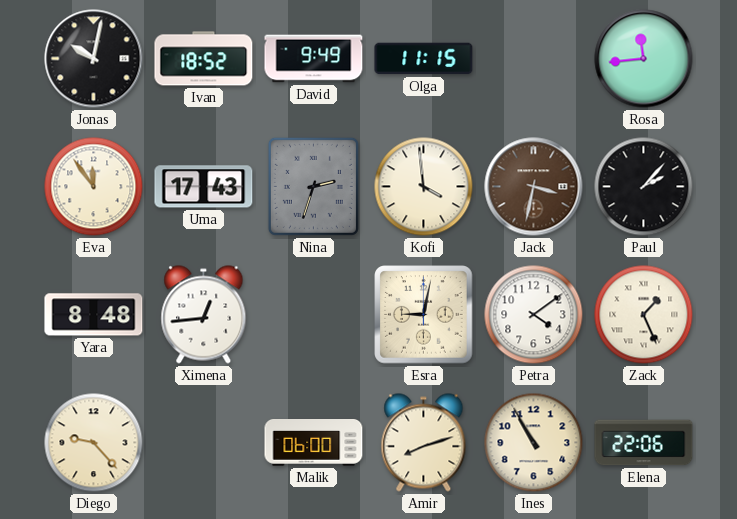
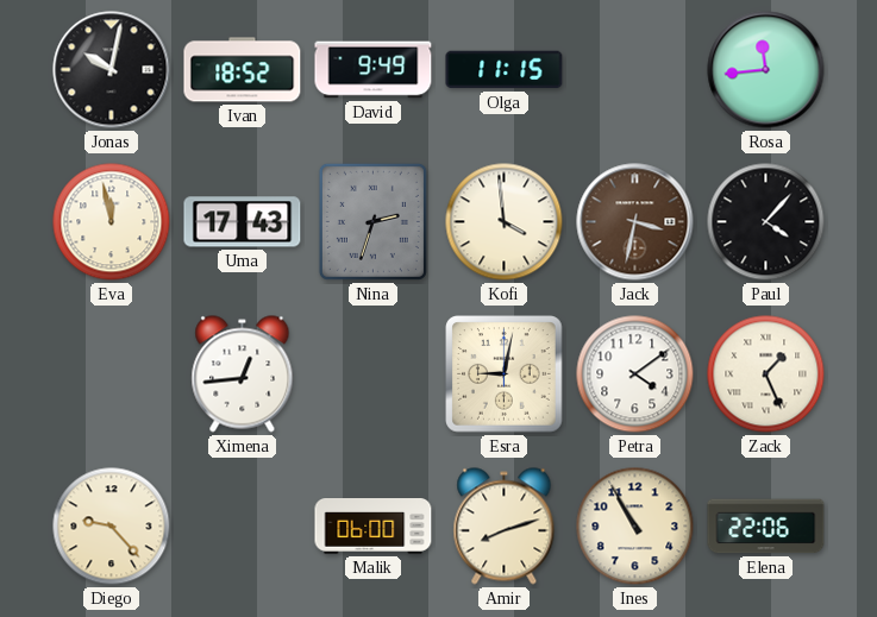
Eva: 11:54 -> 11:58
Paul: 2:07 -> 4:07
Yara: 8:48 -> none
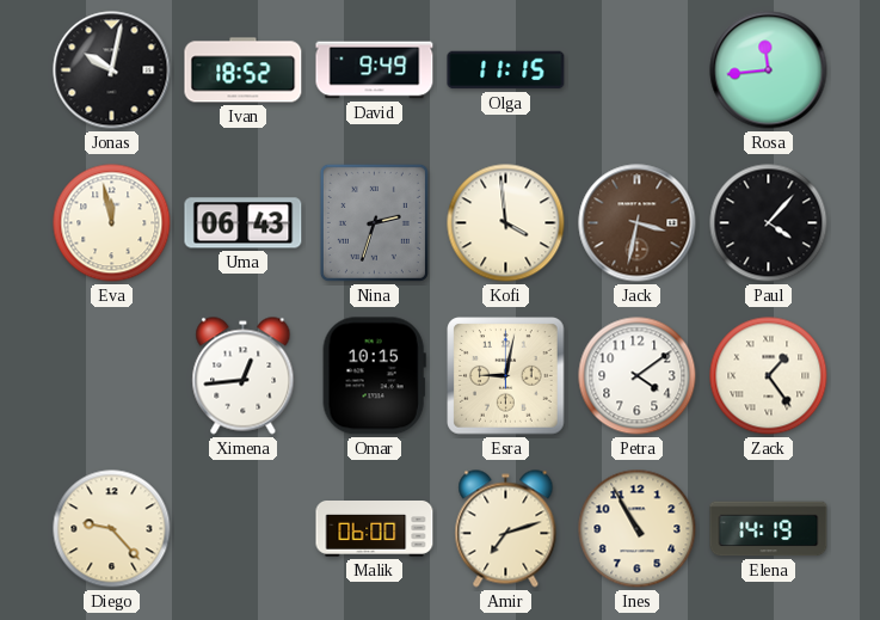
Uma: 17:43 -> 06:43
Omar: none -> 10:15
Zack: 1:26 -> 1:24
Amir: 8:12 -> 7:12
Elena: 22:06 -> 14:19
